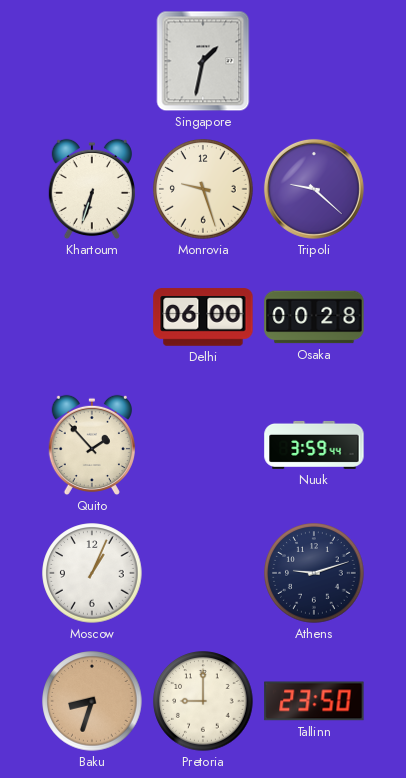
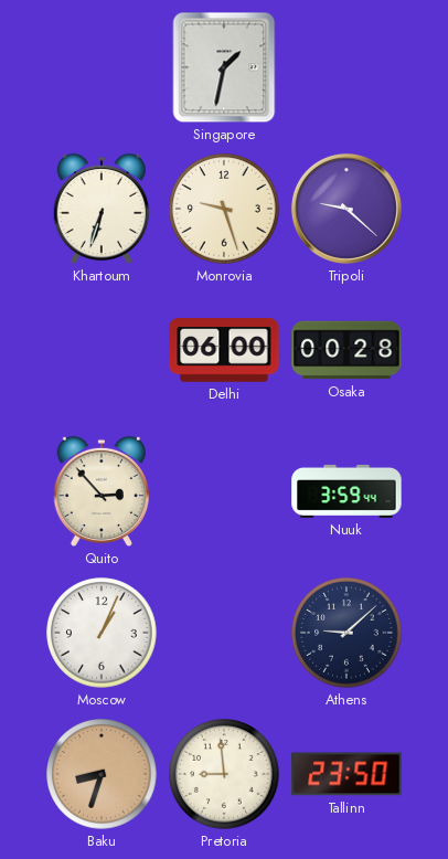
Quito: 1:53 -> 2:53
Athens: 9:12 -> 9:08
Pretoria: 9:00 -> 8:59
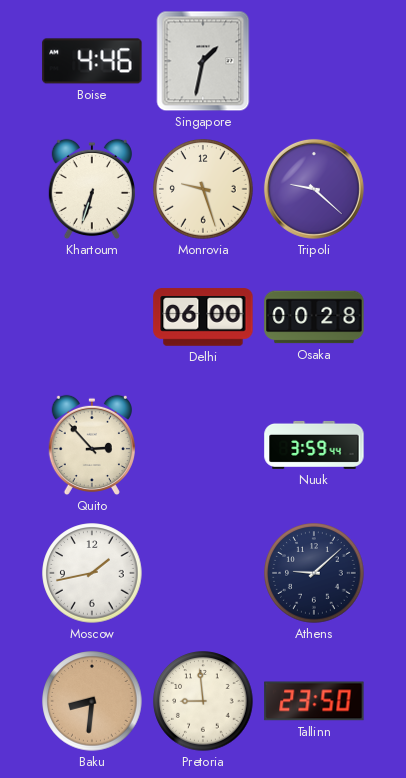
Boise: none -> 4:46
Moscow: 1:04 -> 1:43
Baku: 8:33 -> 8:31
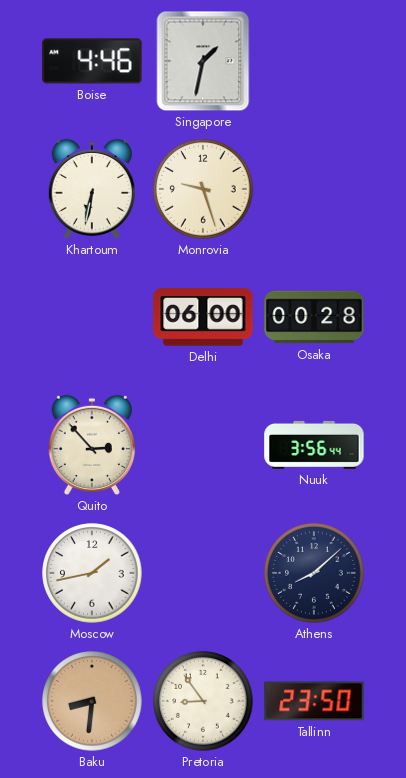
Khartoum: 6:33 -> 6:32
Tripoli: 9:22 -> none
Nuuk: 3:59 -> 3:56
Athens: 9:08 -> 8:08
Pretoria: 8:59 -> 8:54
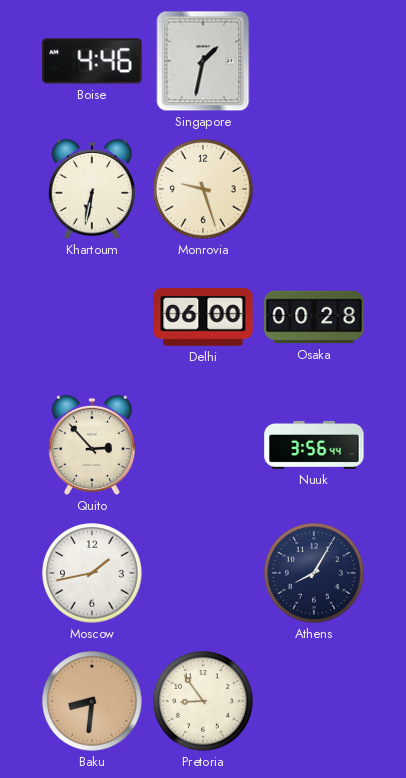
Athens: 8:08 -> 8:05
Tallinn: 23:50 -> none
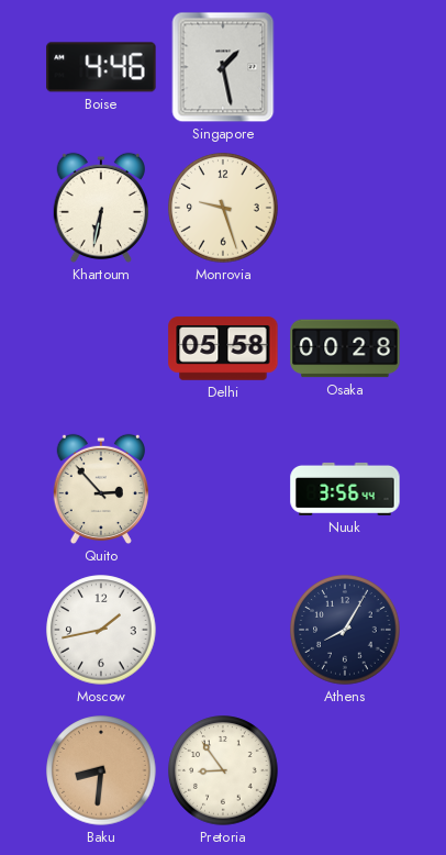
Singapore: 1:32 -> 1:28
Delhi: 06:00 -> 05:58
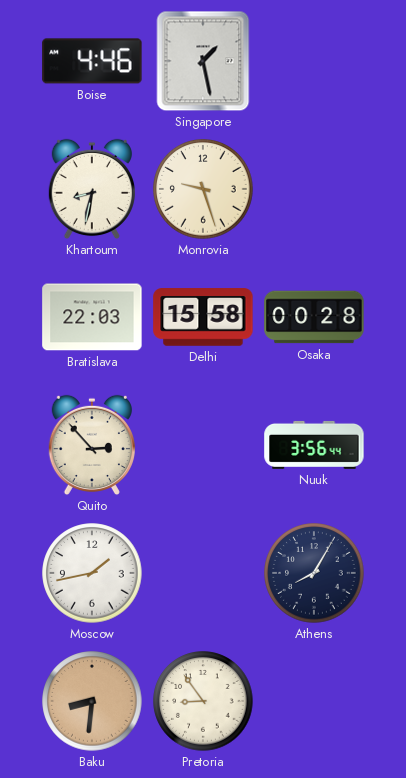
Khartoum: 6:32 -> 8:32
Bratislava: none -> 22:03
Delhi: 05:58 -> 15:58
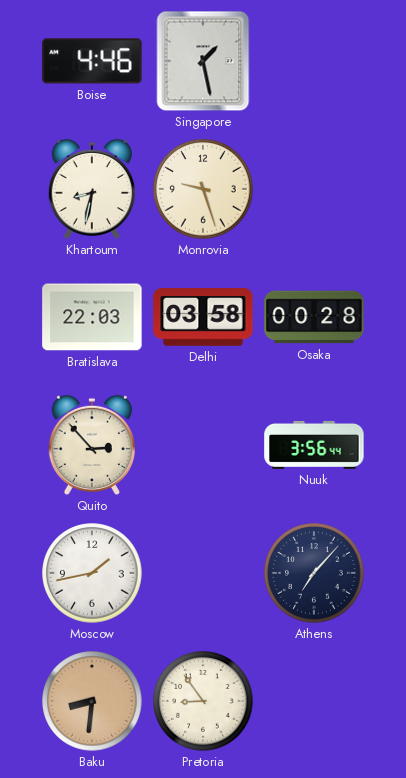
Delhi: 15:58 -> 03:58
Athens: 8:05 -> 7:07
